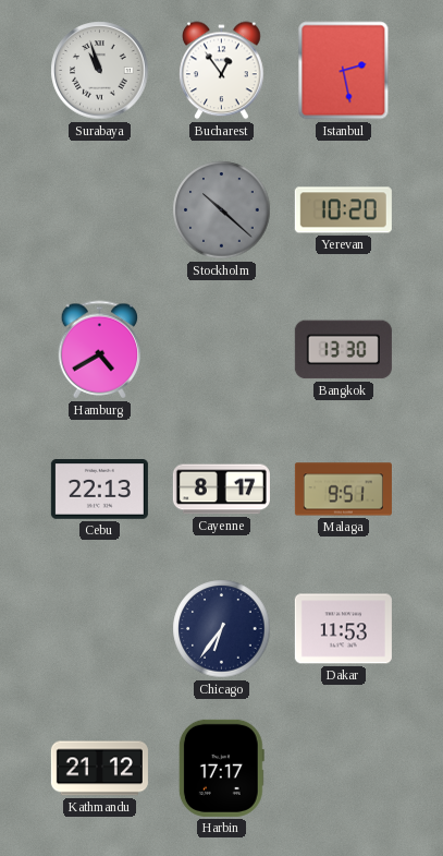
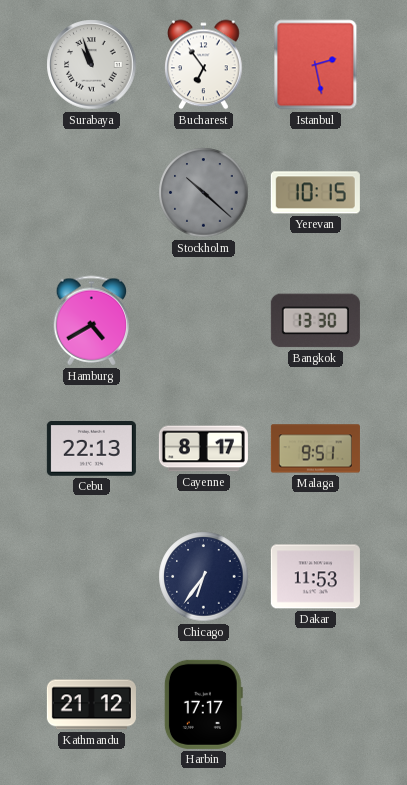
Bucharest: 12:54 -> 6:54
Yerevan: 10:20 -> 10:15
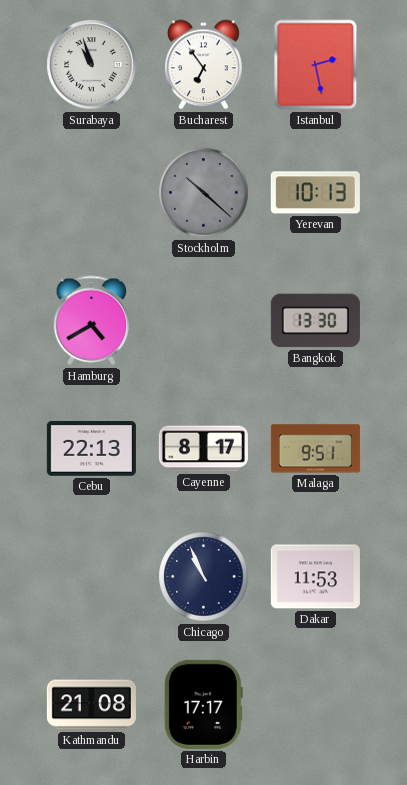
Yerevan: 10:15 -> 10:13
Chicago: 6:36 -> 10:56
Kathmandu: 21:12 -> 21:08
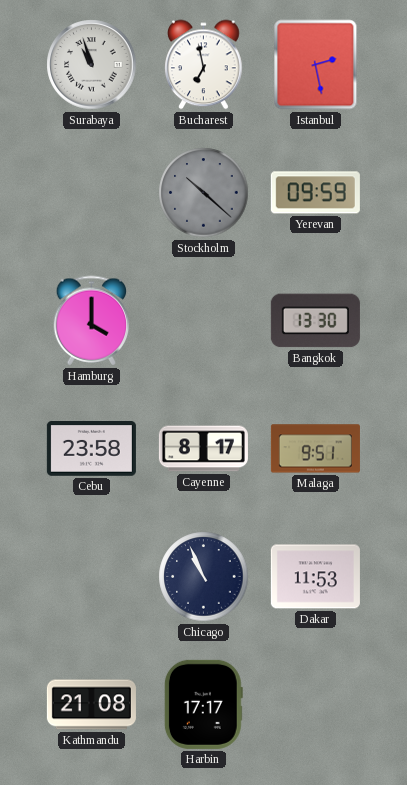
Bucharest: 6:54 -> 6:58
Yerevan: 10:13 -> 09:59
Hamburg: 4:40 -> 4:00
Cebu: 22:13 -> 23:58
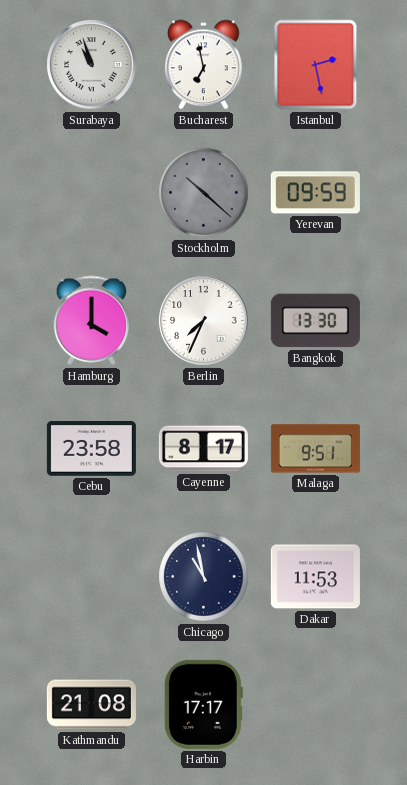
Berlin: none -> 7:34
Chicago: 10:56 -> 10:58
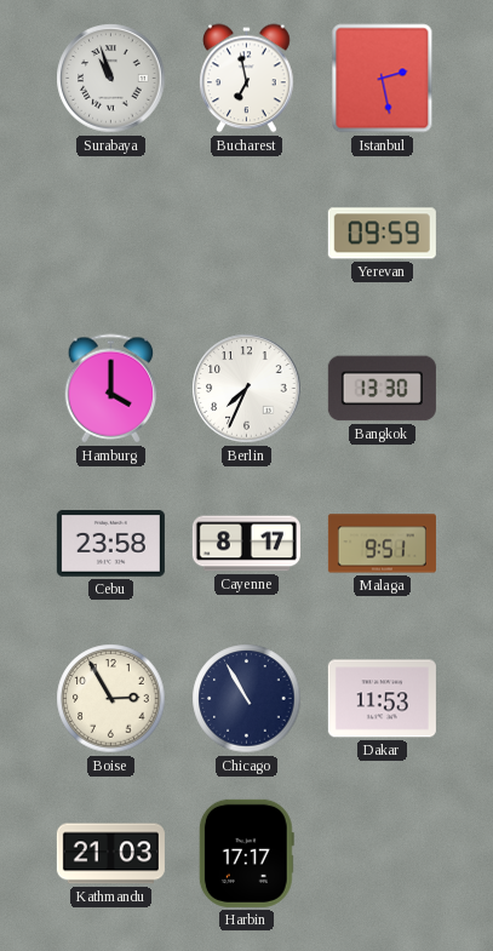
Stockholm: 10:22 -> none
Boise: none -> 2:55
Chicago: 10:58 -> 10:55
Kathmandu: 21:08 -> 21:03
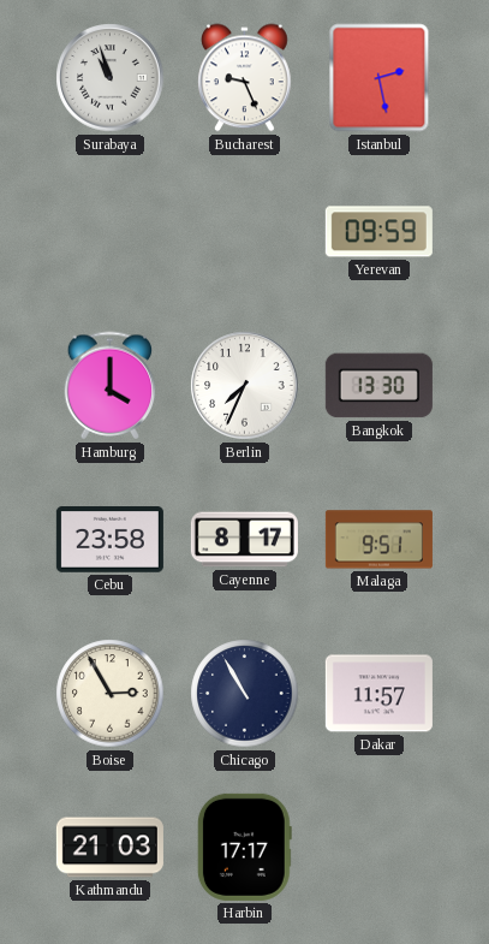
Bucharest: 6:58 -> 9:26
Dakar: 11:53 -> 11:57
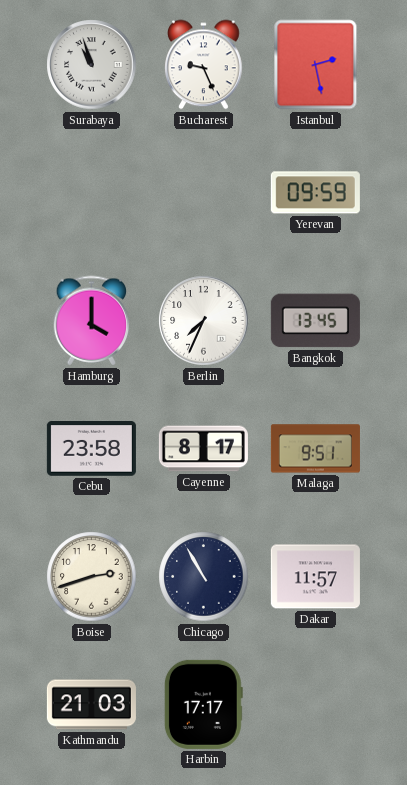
Bangkok: 13:30 -> 13:45
Boise: 2:55 -> 2:42
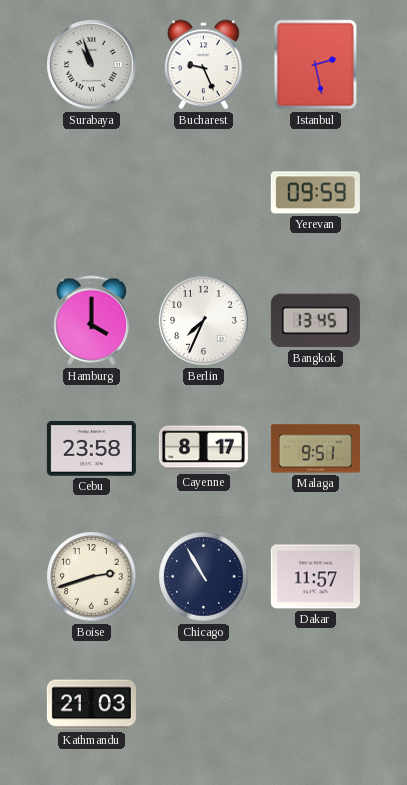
Harbin: 17:17 -> none
